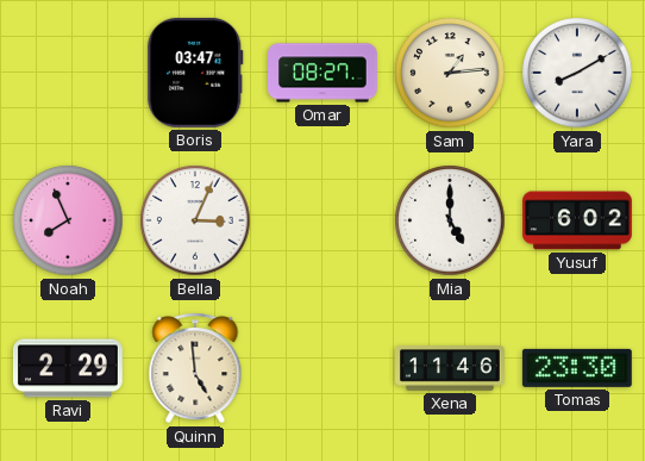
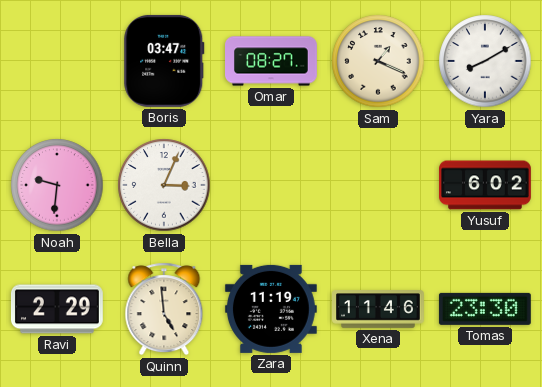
Sam: 1:14 -> 1:19
Noah: 7:56 -> 9:31
Mia: 5:00 -> none
Zara: none -> 11:19
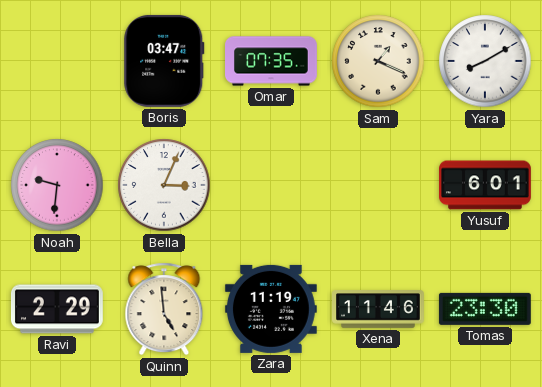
Omar: 08:27 -> 07:35
Yusuf: 6:02 -> 6:01
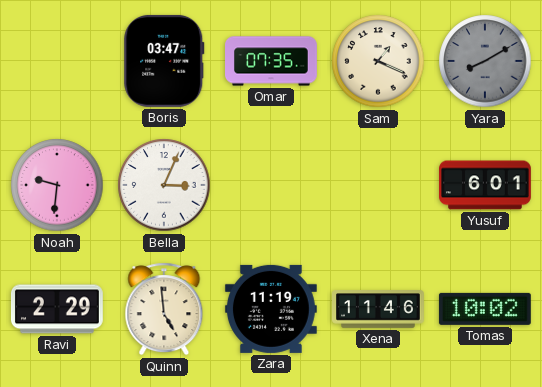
Yara dial: white -> grey
Tomas: 23:30 -> 10:02
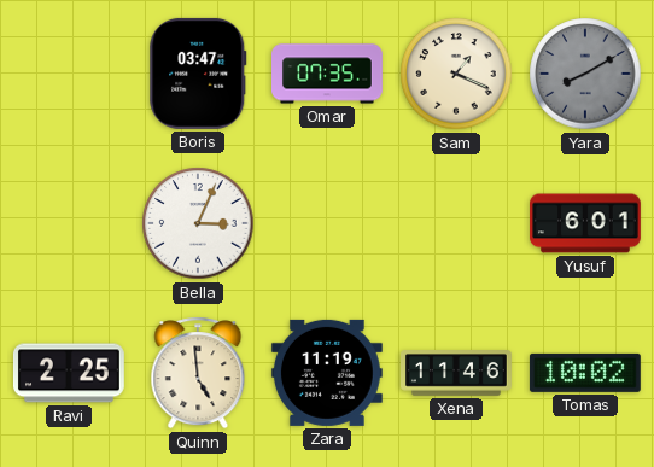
Noah: 9:31 -> none
Ravi: 2:29 -> 2:25
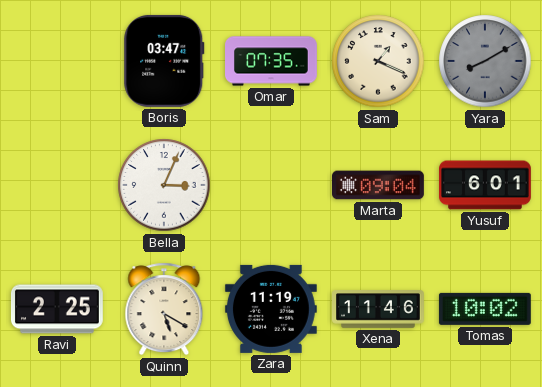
Marta: none -> 09:04
Quinn: 4:59 -> 5:20
